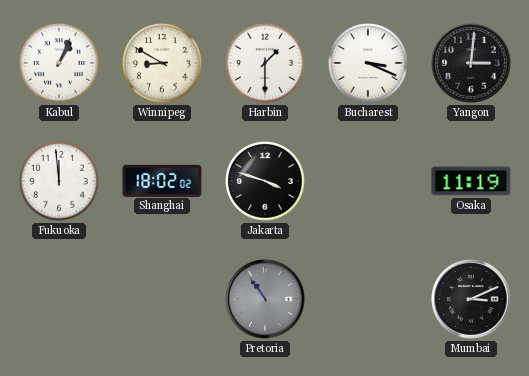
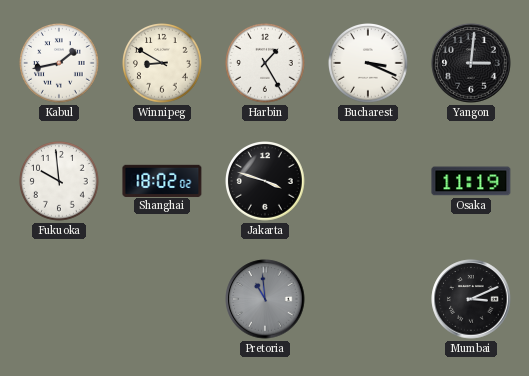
Kabul: 1:04 -> 1:43
Harbin: 1:30 -> 1:25
Fukuoka: 11:59 -> 9:59
Pretoria: 10:54 -> 10:59
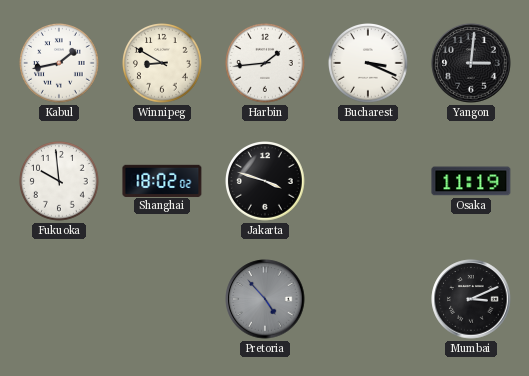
Harbin: 1:25 -> 1:44
Pretoria: 10:59 -> 4:53
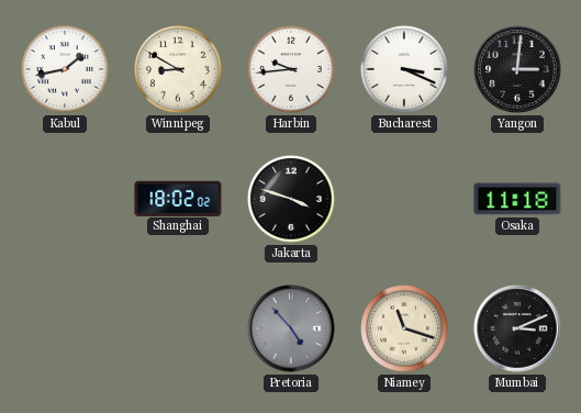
Harbin: 1:44 -> 9:44
Fukuoka: 9:59 -> none
Osaka: 11:19 -> 11:18
Niamey: none -> 11:18
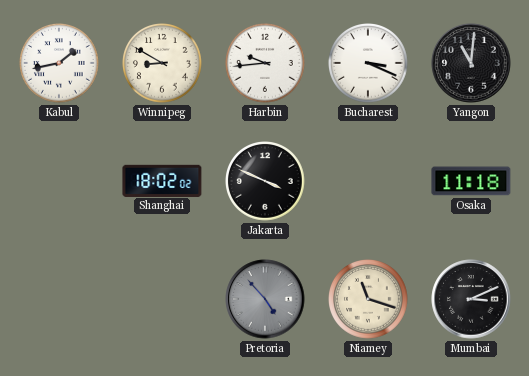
Yangon: 3:01 -> 11:01
Jakarta: 3:48 -> 3:49
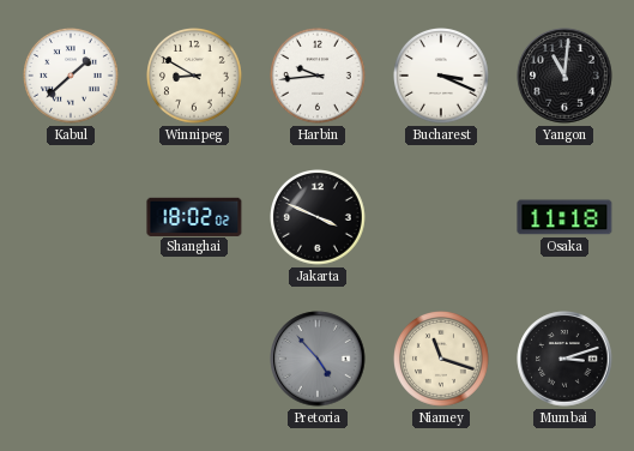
Kabul: 1:43 -> 1:38
Mumbai: 3:11 -> 3:12
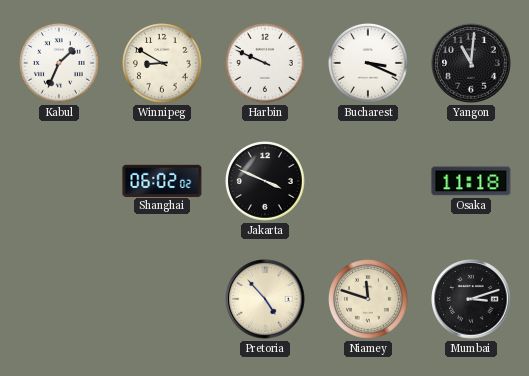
Kabul: 1:38 -> 1:34
Harbin: 9:44 -> 9:49
Shanghai: 18:02 -> 06:02
Pretoria dial: grey -> cream
Niamey: 11:18 -> 11:48
